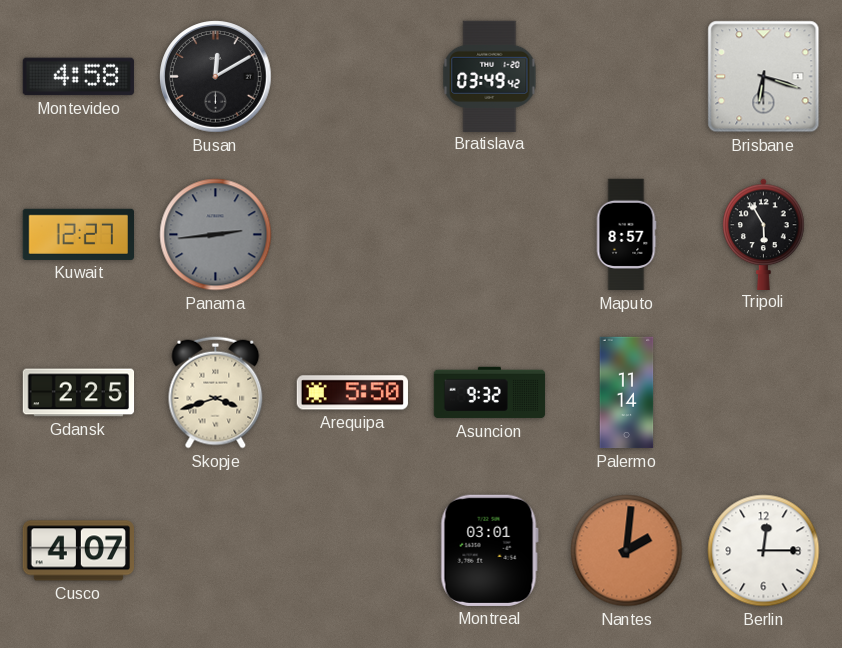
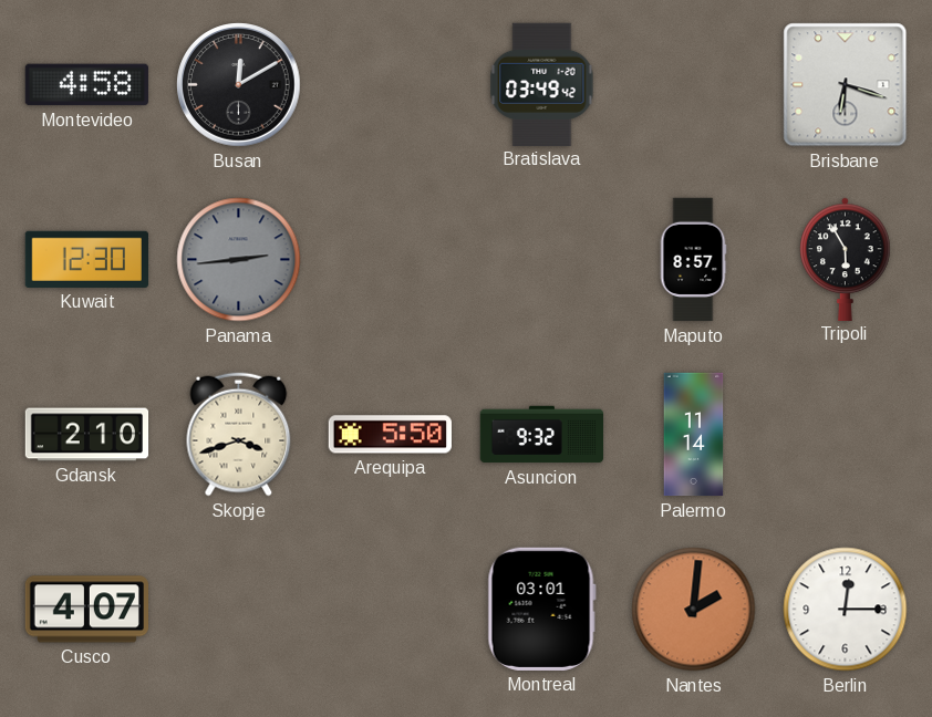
Kuwait: 12:27 -> 12:30
Gdansk: 2:25 -> 2:10
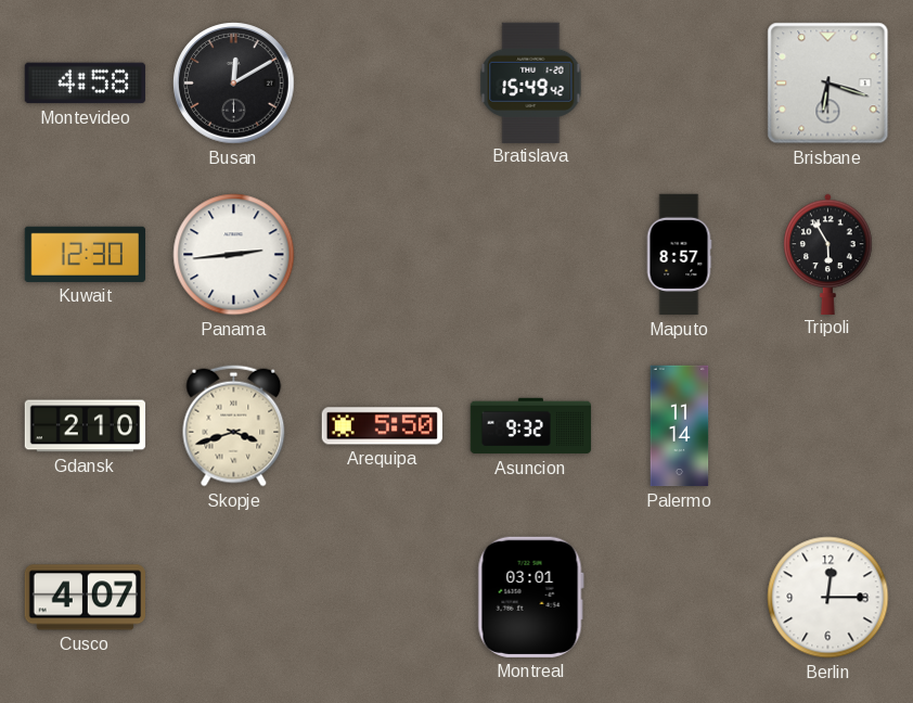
Bratislava: 03:49 -> 15:49
Panama dial: grey -> white
Nantes: 2:01 -> none
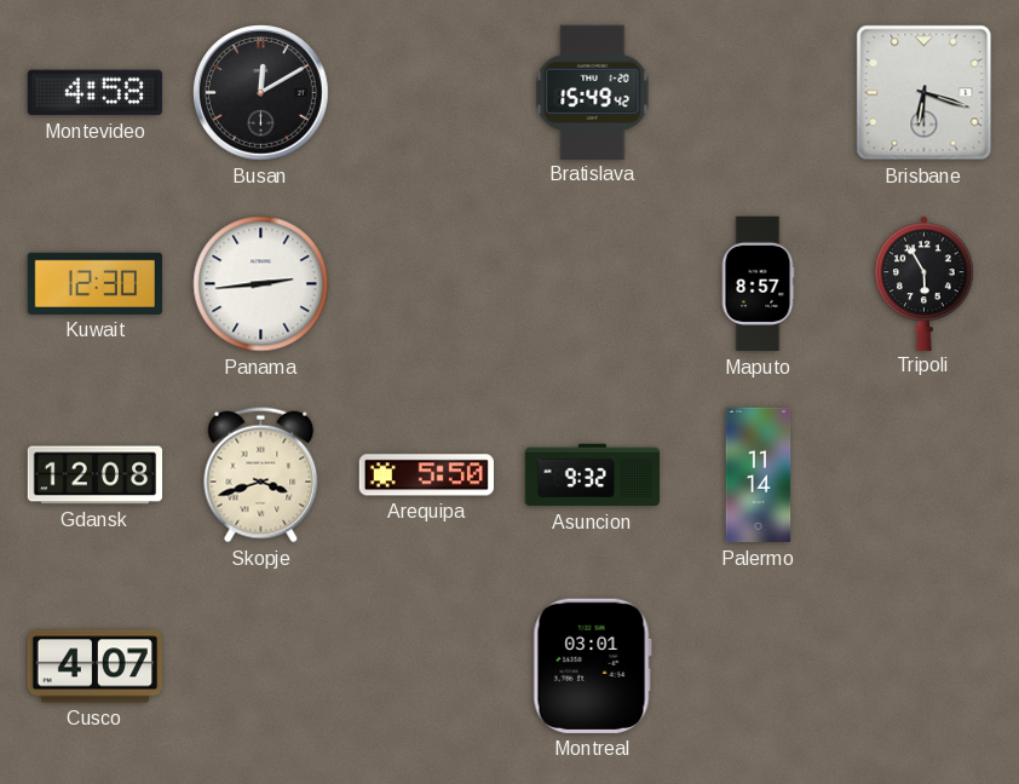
Gdansk: 2:10 -> 12:08
Berlin: 12:15 -> none
